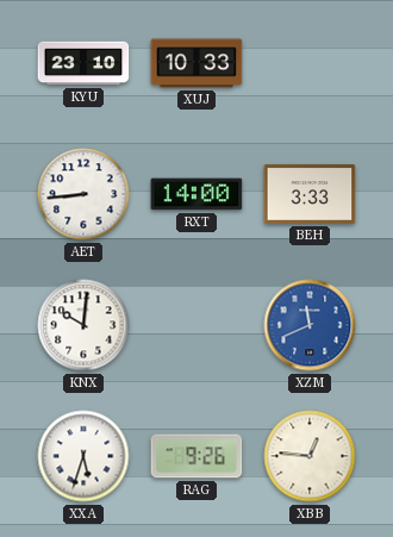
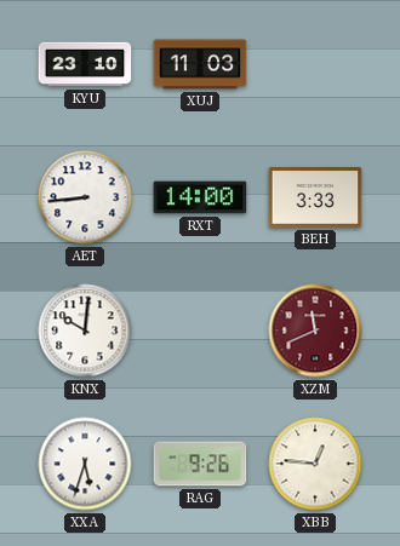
XUJ: 10:33 -> 11:03
XZM dial: blue -> burgundy
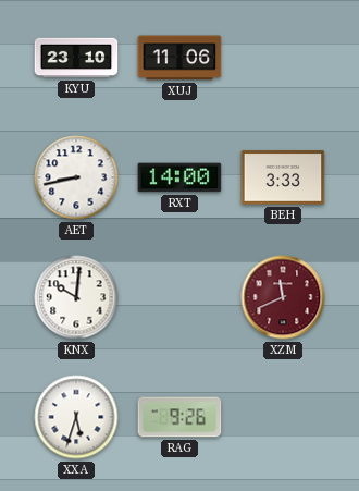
XUJ: 11:03 -> 11:06
AET: 8:44 -> 8:43
XBB: 12:46 -> none
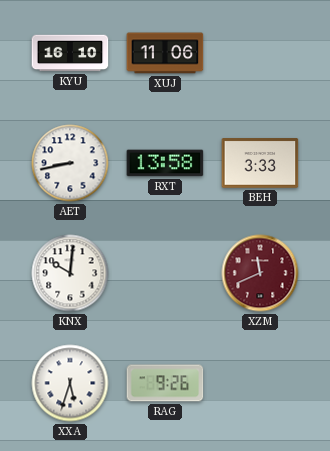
KYU: 23:10 -> 16:10
RXT: 14:00 -> 13:58
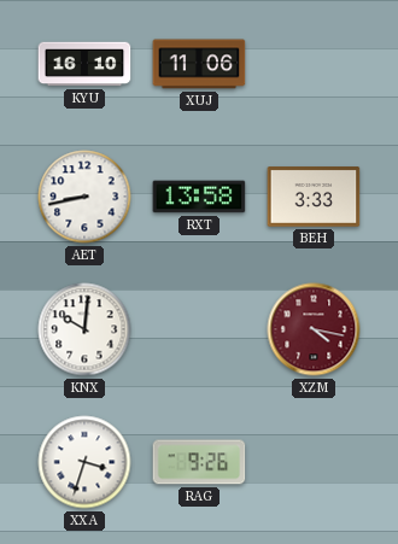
XZM: 11:41 -> 4:17
XXA: 5:33 -> 3:33
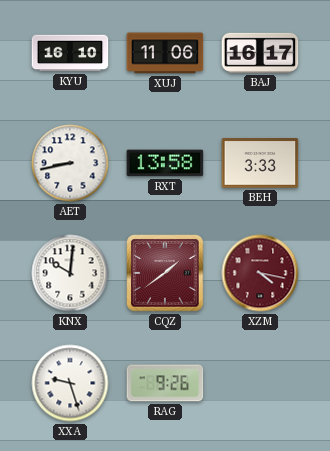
BAJ: none -> 16:17
CQZ: none -> 1:39
XXA: 3:33 -> 9:27
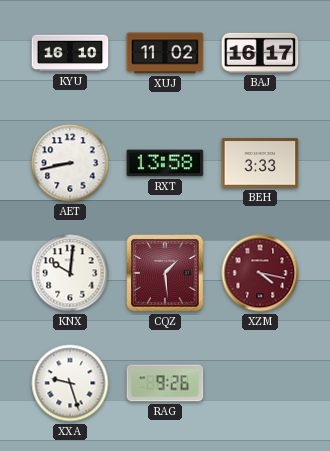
XUJ: 11:06 -> 11:02
CQZ: 1:39 -> 1:29
